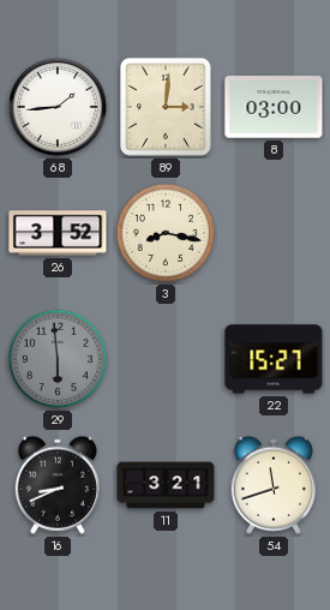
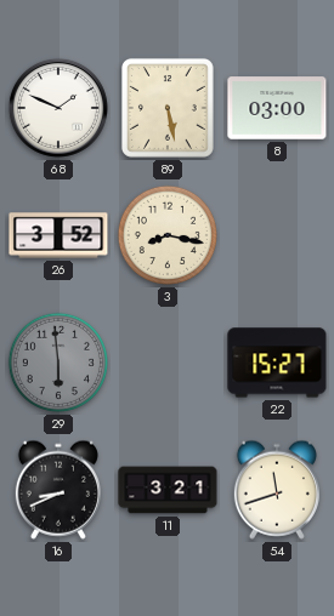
68: 1:44 -> 1:49
89: 3:01 -> 5:28
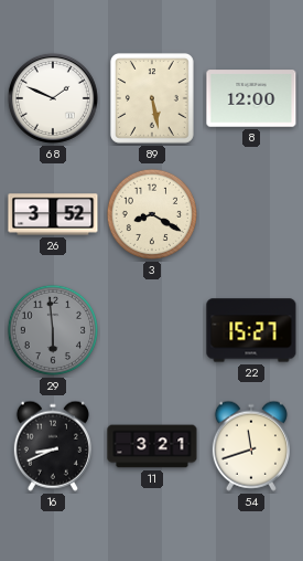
8: 03:00 -> 12:00
3: 8:17 -> 8:20
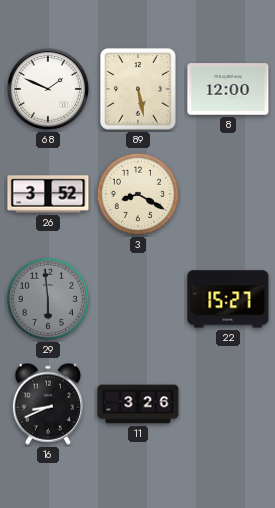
11: 3:21 -> 3:26
54: 11:42 -> none
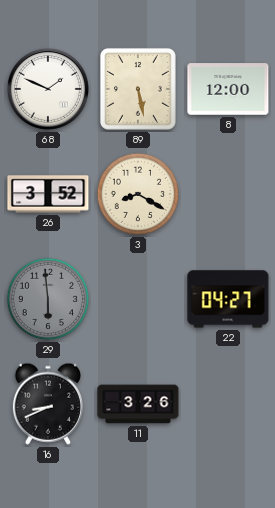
22: 15:27 -> 04:27
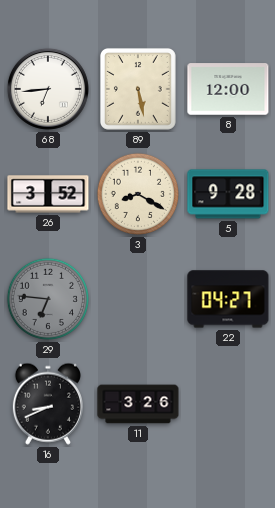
68: 1:49 -> 6:44
5: none -> 9:28
29: 5:59 -> 6:46
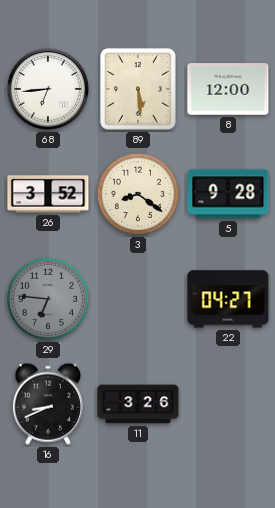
89: 5:28 -> 5:29
3: 8:20 -> 8:21
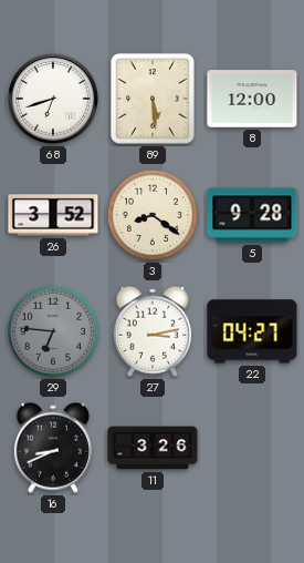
68: 6:44 -> 6:42
27: none -> 3:13
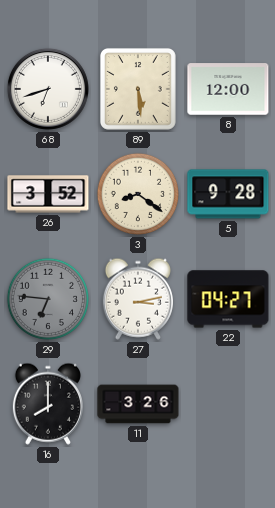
16: 8:41 -> 8:00
